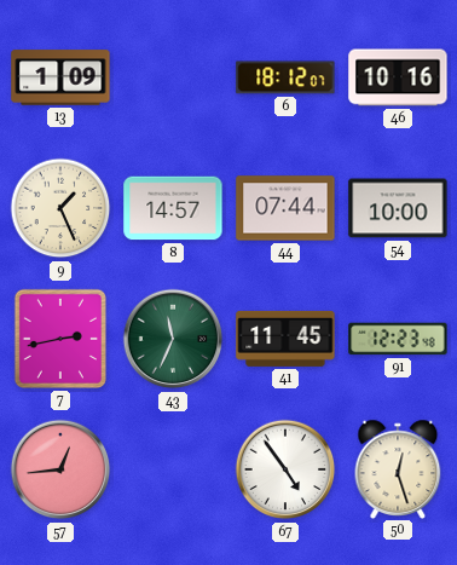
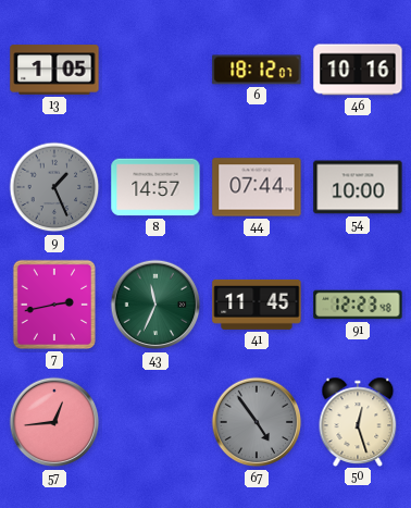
13: 1:09 -> 1:05
9 dial: cream -> grey
67 dial: white -> grey
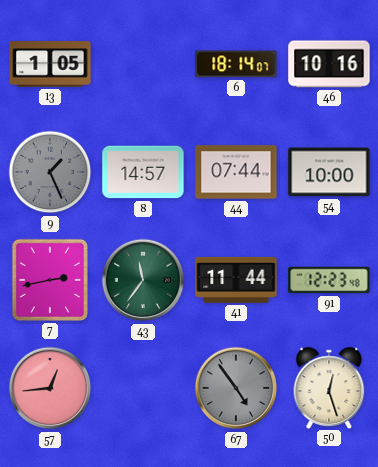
6: 18:12 -> 18:14
43: 11:34 -> 11:36
41: 11:45 -> 11:44
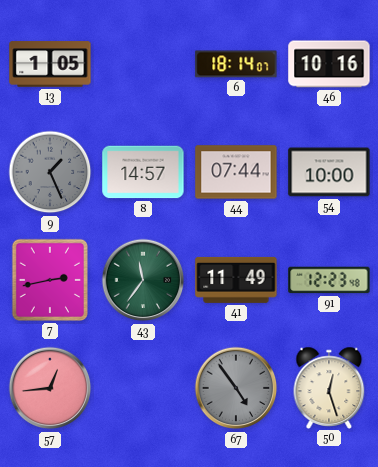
41: 11:44 -> 11:49
